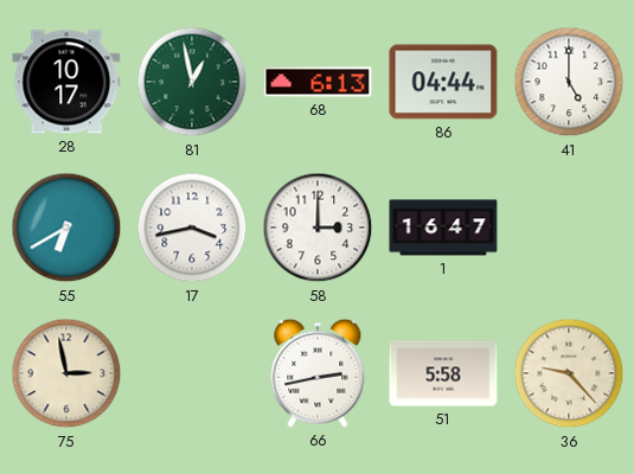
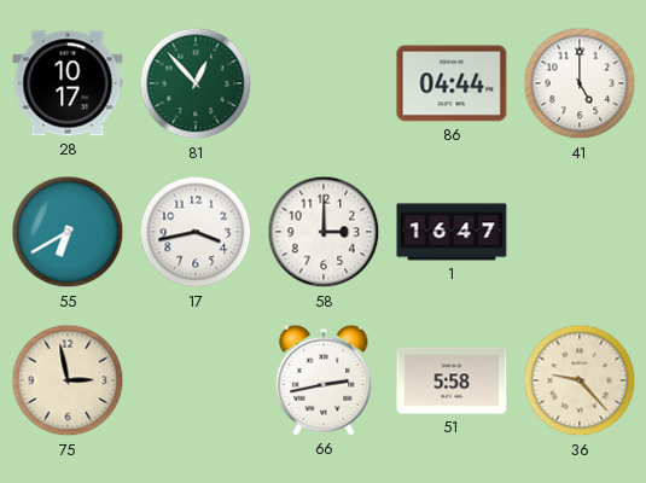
81: 12:58 -> 12:53
68: 6:13 -> none
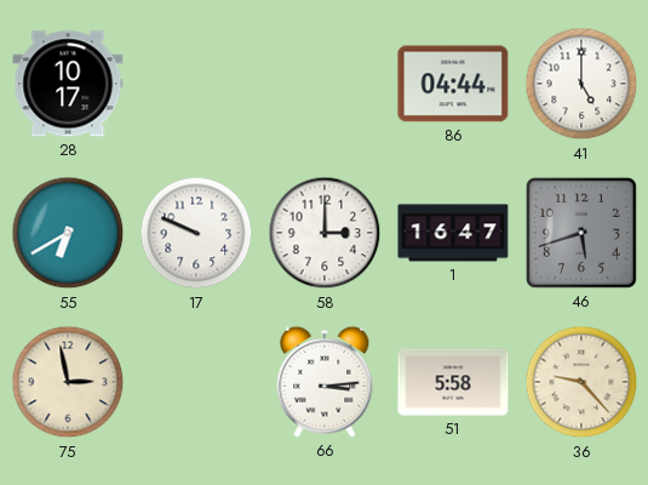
81: 12:53 -> none
17: 3:43 -> 9:49
46: none -> 5:42
66: 2:43 -> 3:14
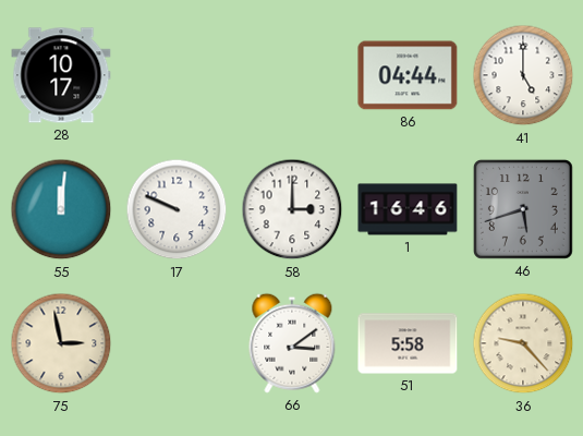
55: 6:40 -> 12:01
1: 16:47 -> 16:46
66: 3:14 -> 3:09
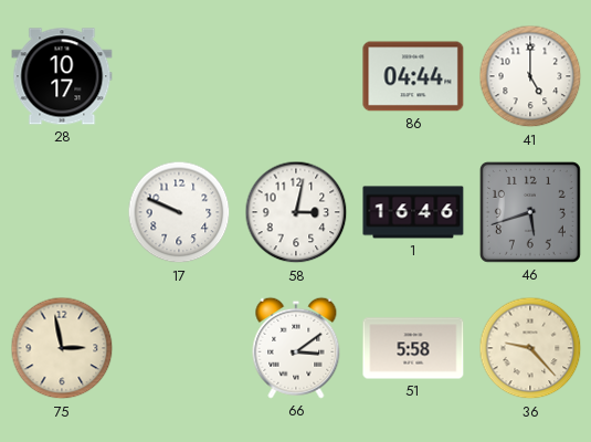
55: 12:01 -> none
58: 3:00 -> 3:02
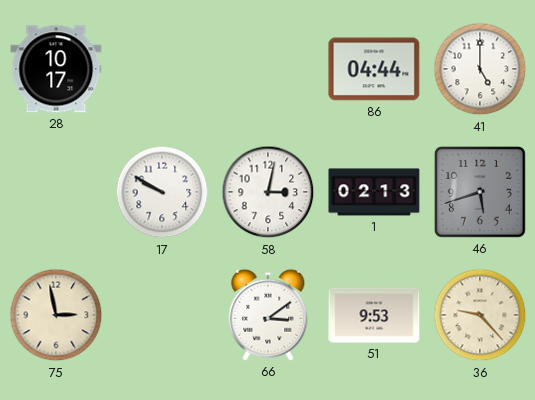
17: 9:49 -> 9:50
1: 16:46 -> 02:13
51: 5:58 -> 9:53
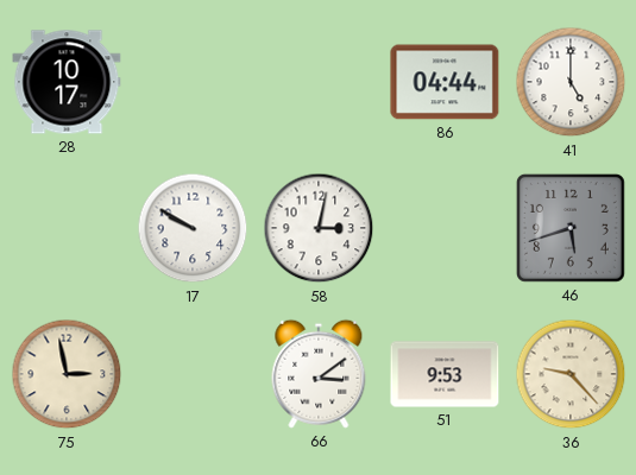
1: 02:13 -> none
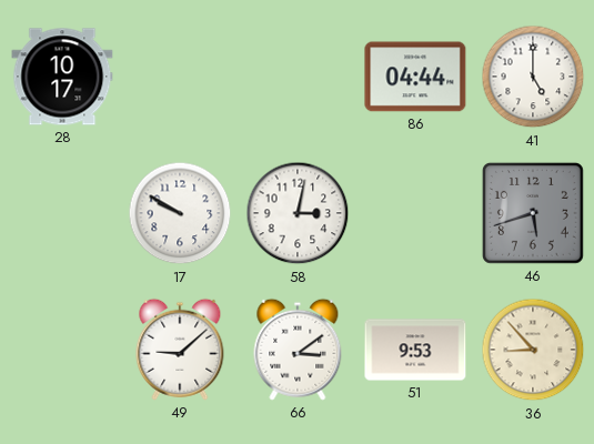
75: 2:58 -> none
49: none -> 9:08
36: 9:23 -> 8:53
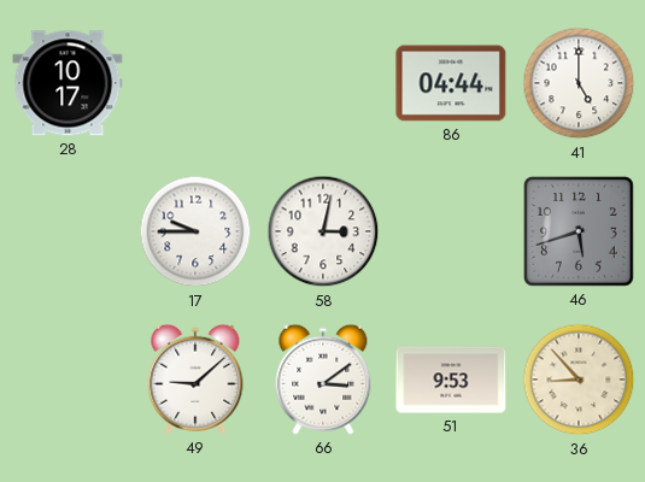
17: 9:50 -> 9:45
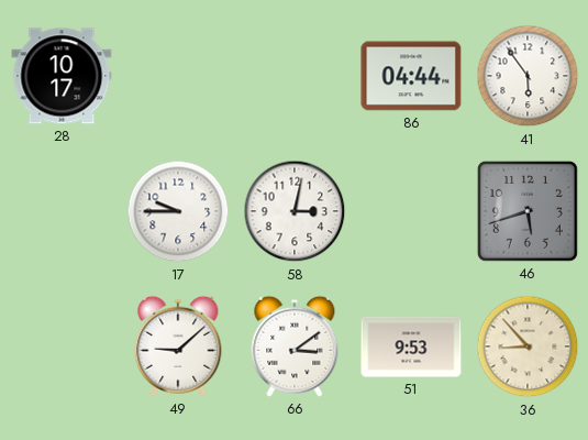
41: 5:00 -> 5:54
